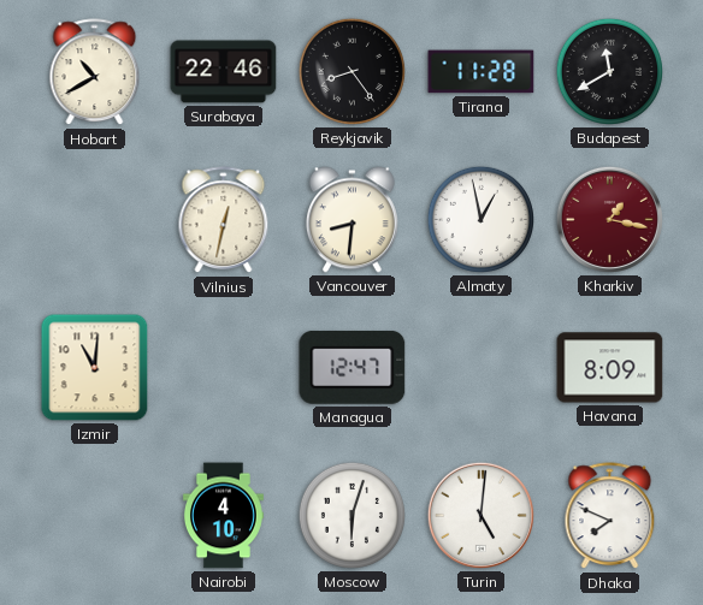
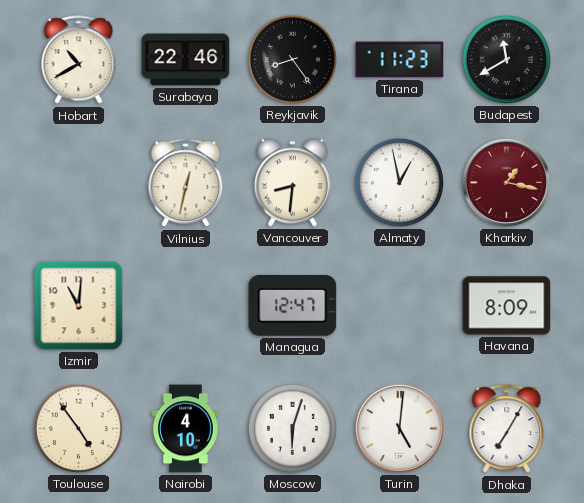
Tirana: 11:28 -> 11:23
Toulouse: none -> 4:54
Dhaka: 7:49 -> 7:05
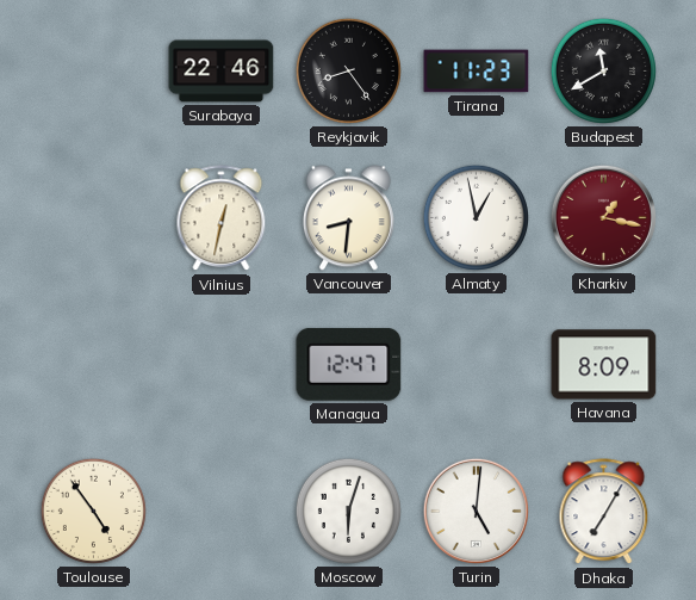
Hobart: 10:40 -> none
Izmir: 11:01 -> none
Nairobi: 4:10 -> none
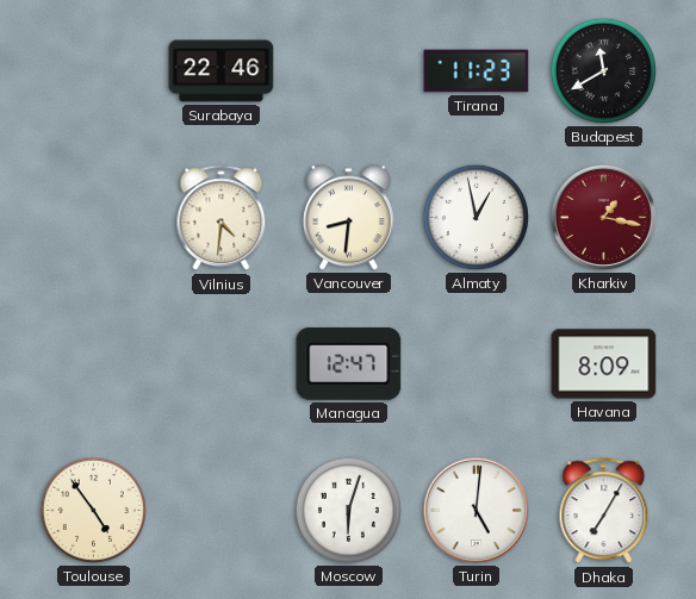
Reykjavik: 8:24 -> none
Vilnius: 12:32 -> 4:31
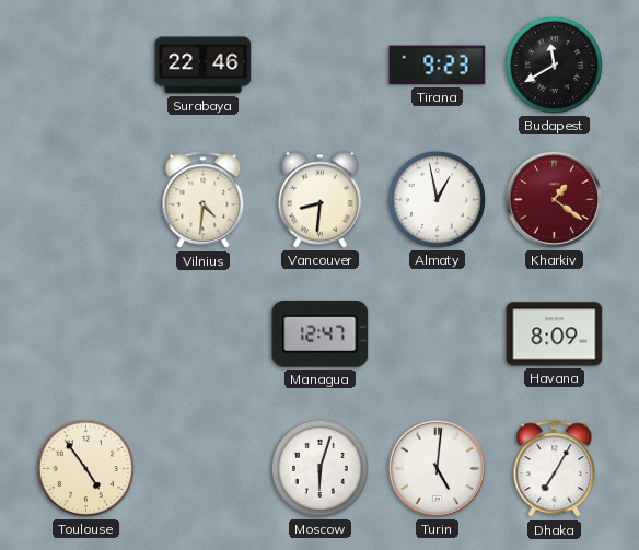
Tirana: 11:23 -> 9:23
Kharkiv: 1:17 -> 1:21
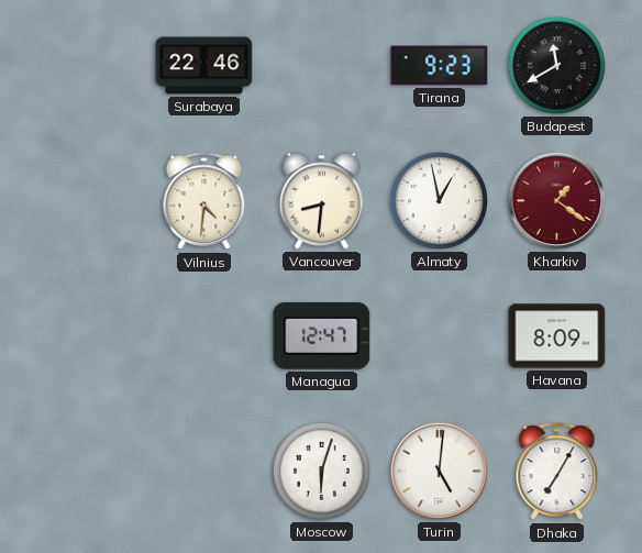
Toulouse: 4:54 -> none
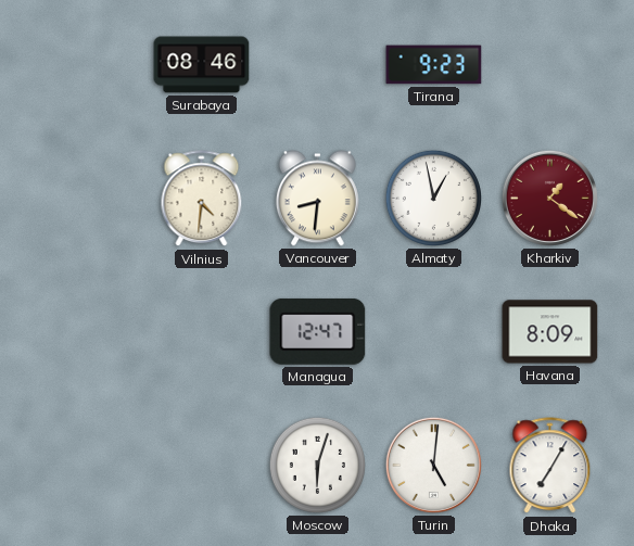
Surabaya: 22:46 -> 08:46
Budapest: 11:40 -> none
